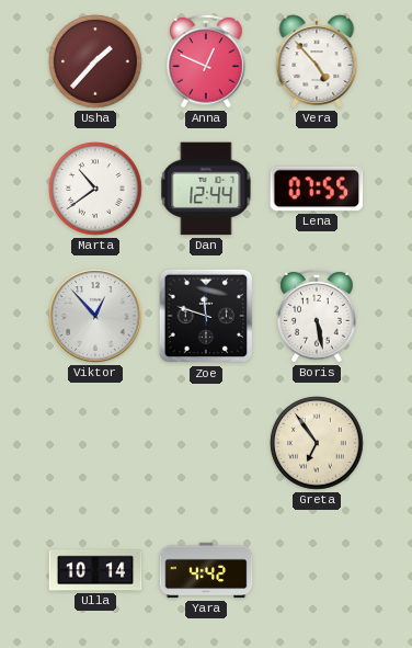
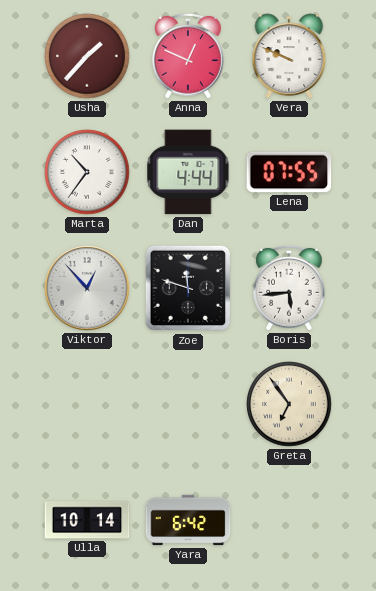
Vera: 4:53 -> 9:49
Marta: 10:39 -> 10:36
Dan: 12:44 -> 4:44
Boris: 5:28 -> 5:44
Yara: 4:42 -> 6:42
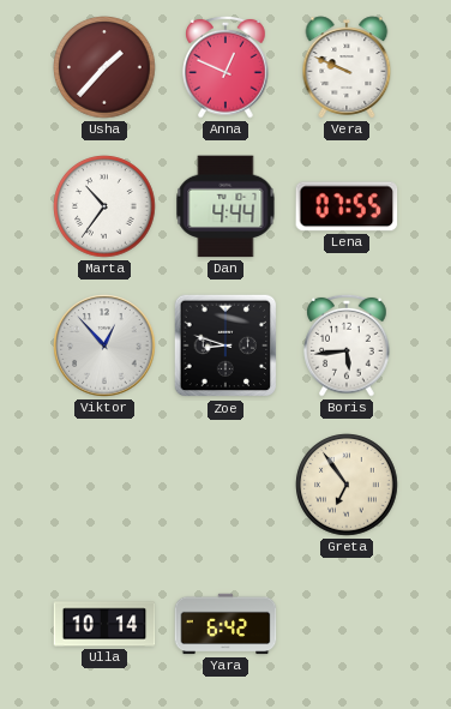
Zoe: 11:48 -> 8:48
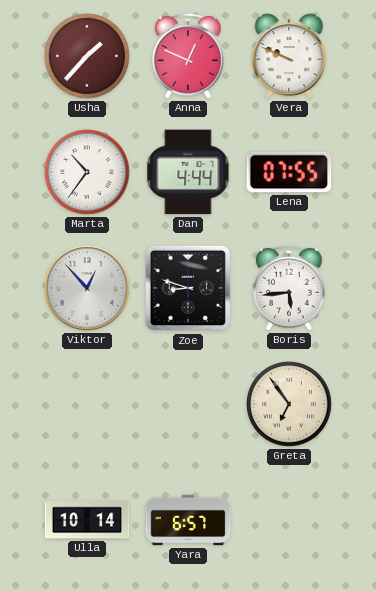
Yara: 6:42 -> 6:57
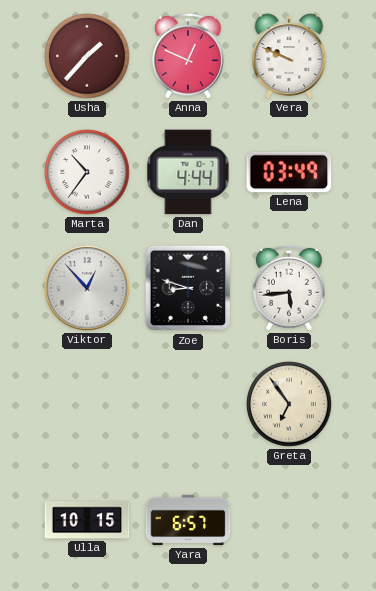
Lena: 07:55 -> 03:49
Ulla: 10:14 -> 10:15
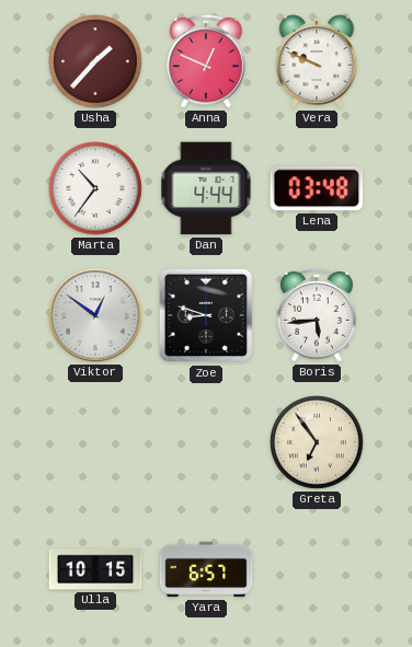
Lena: 03:49 -> 03:48
Viktor: 12:53 -> 12:51
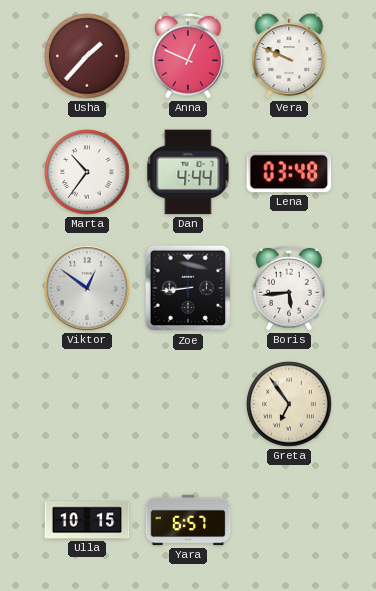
Zoe: 8:48 -> 8:44
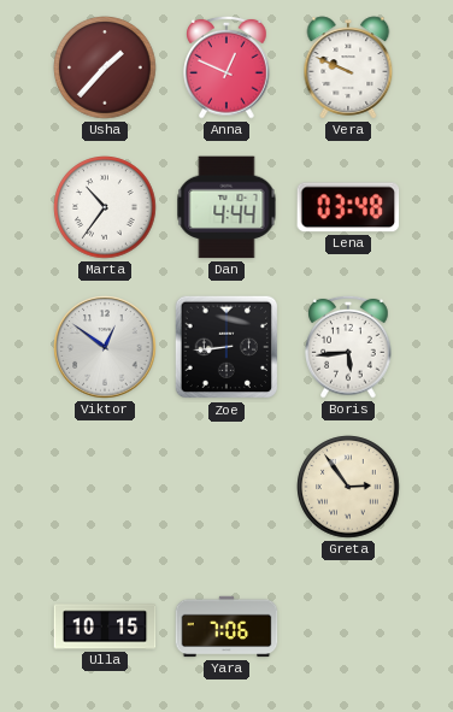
Greta: 6:54 -> 2:54
Yara: 6:57 -> 7:06
